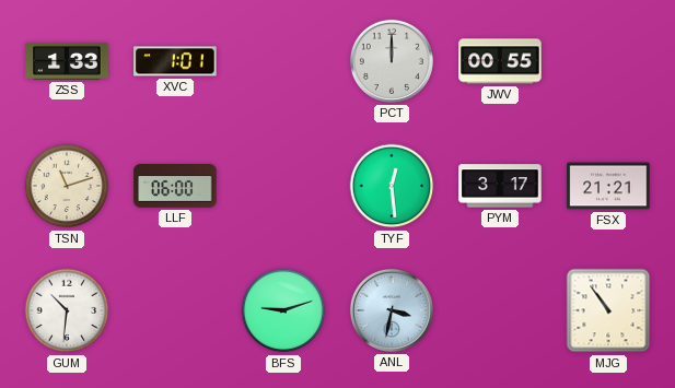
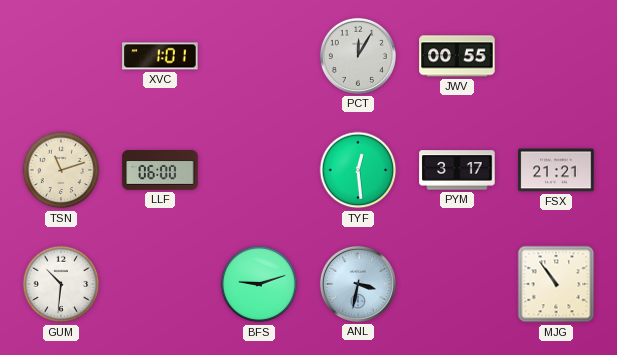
ZSS: 1:33 -> none
PCT: 12:00 -> 12:05
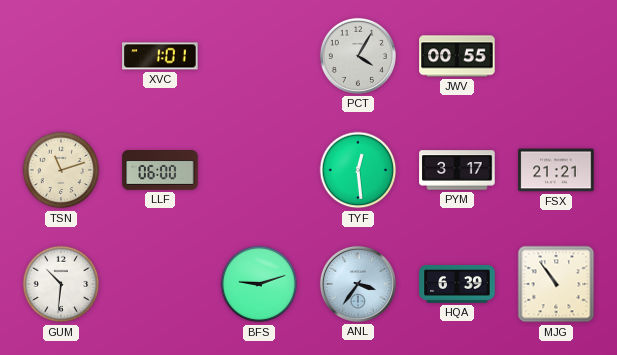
PCT: 12:05 -> 4:05
ANL: 3:32 -> 3:36
HQA: none -> 6:39
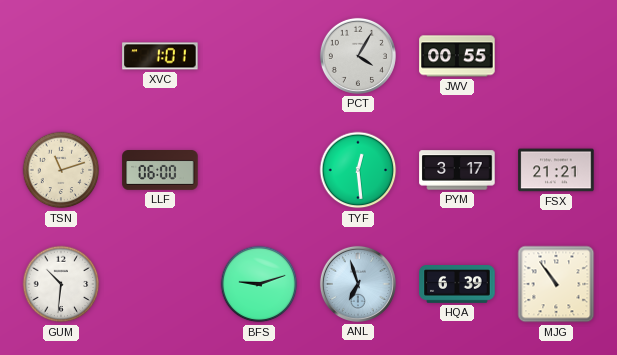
ANL: 3:36 -> 6:57
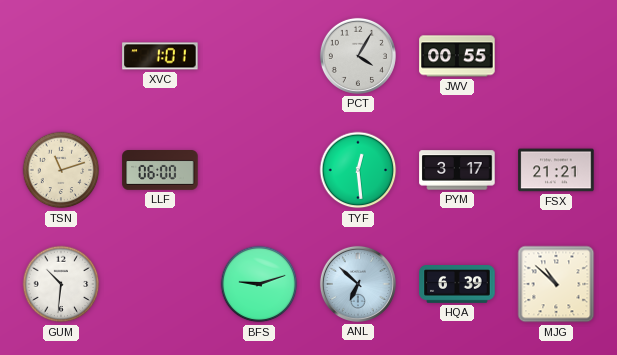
ANL: 6:57 -> 6:52
MJG: 10:54 -> 10:52
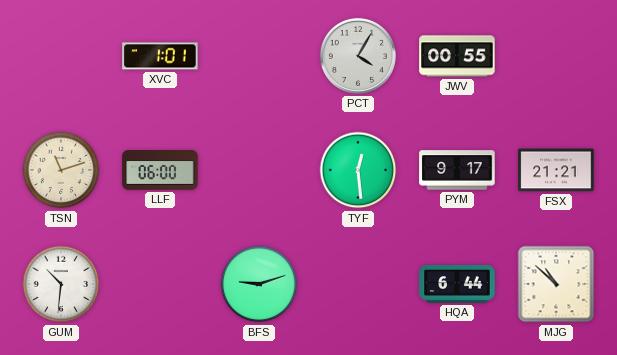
PYM: 3:17 -> 9:17
ANL: 6:52 -> none
HQA: 6:39 -> 6:44
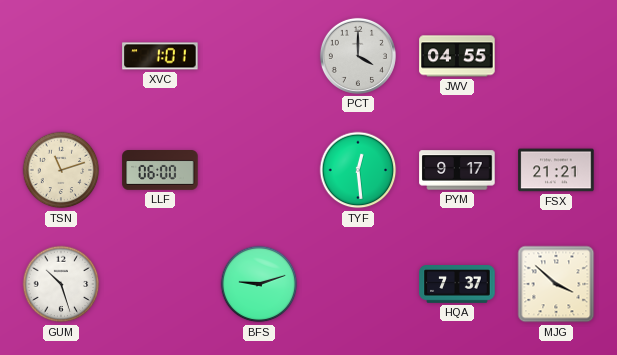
PCT: 4:05 -> 4:00
JWV: 00:55 -> 04:55
GUM: 10:31 -> 10:27
HQA: 6:44 -> 7:37
MJG: 10:52 -> 3:52
